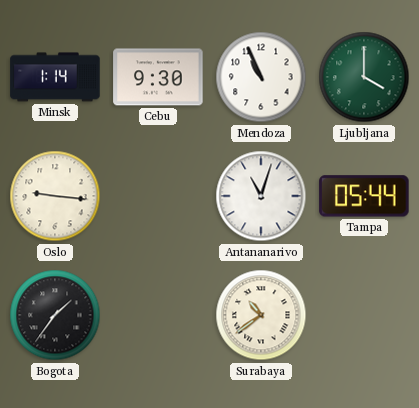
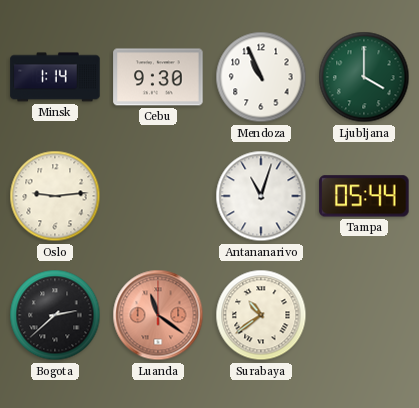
Oslo: 9:16 -> 9:14
Bogota: 1:36 -> 2:38
Luanda: none -> 11:21
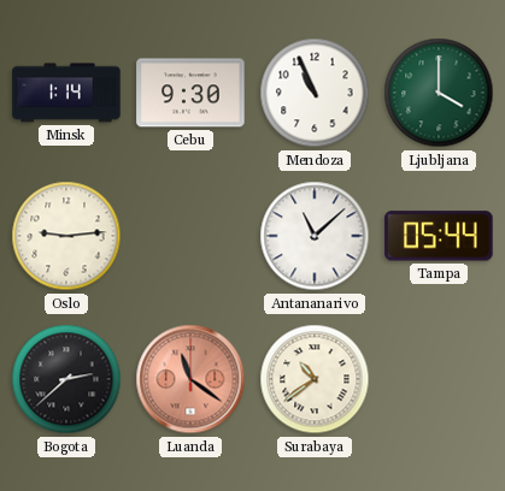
Antananarivo: 11:03 -> 11:08
